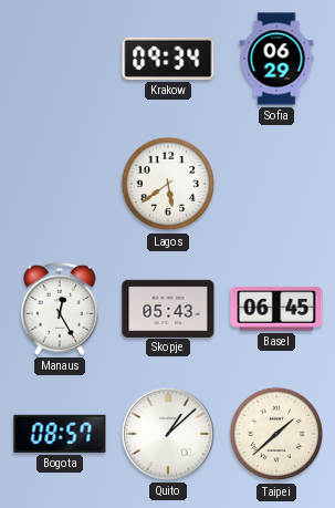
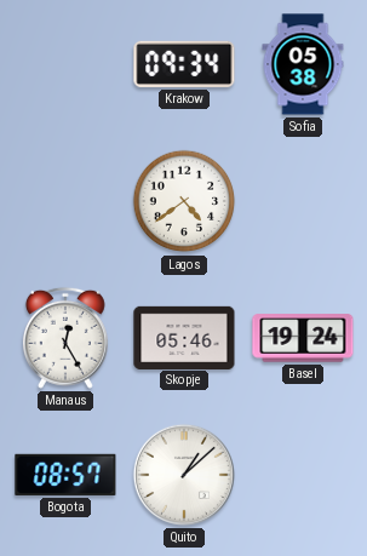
Sofia: 06:29 -> 05:38
Lagos: 5:39 -> 4:39
Skopje: 05:43 -> 05:46
Basel: 06:45 -> 19:24
Taipei: 1:38 -> none
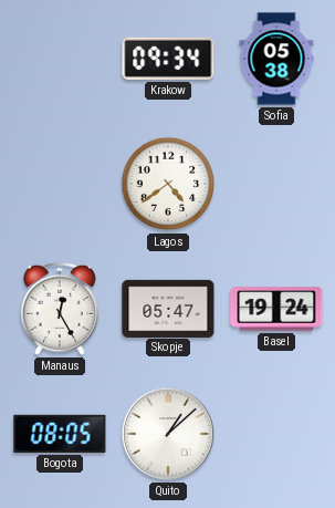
Skopje: 05:46 -> 05:47
Bogota: 08:57 -> 08:05
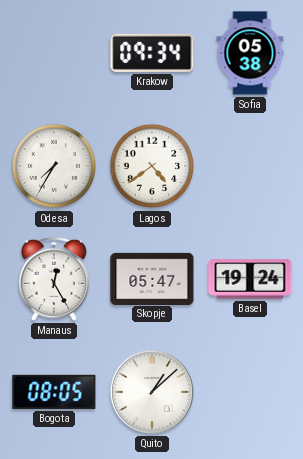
Odesa: none -> 7:35
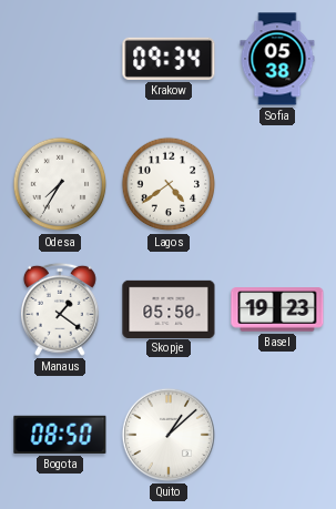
Manaus: 12:25 -> 1:21
Skopje: 05:47 -> 05:50
Basel: 19:24 -> 19:23
Bogota: 08:05 -> 08:50
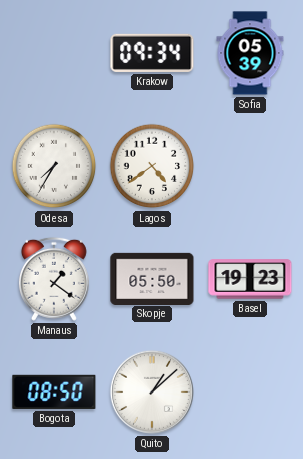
Sofia: 05:38 -> 05:39
